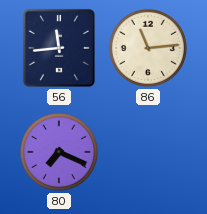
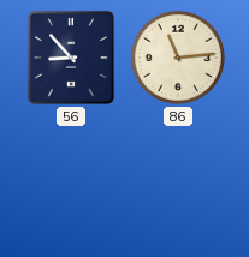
56: 11:44 -> 8:53
80: 7:19 -> none
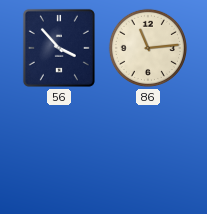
56: 8:53 -> 3:53
